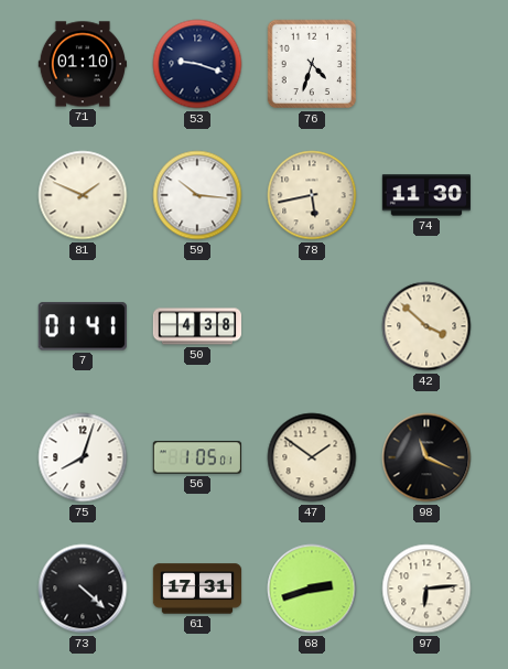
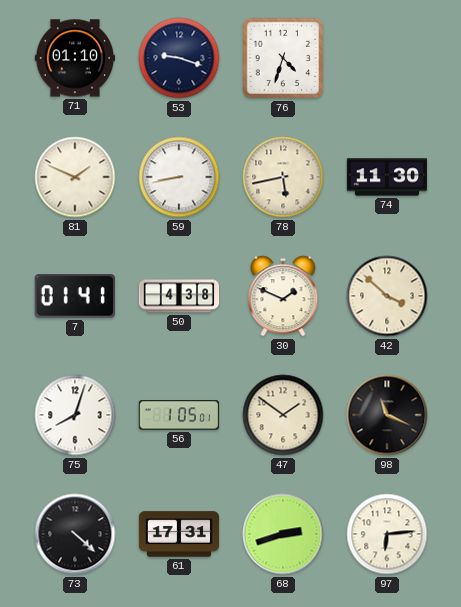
59: 10:16 -> 8:43
30: none -> 1:49
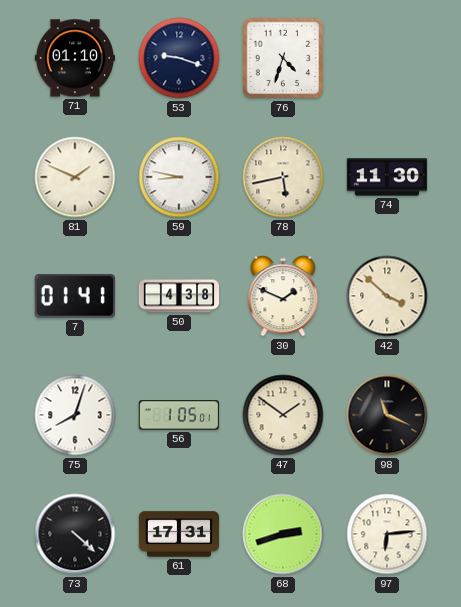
59: 8:43 -> 8:47
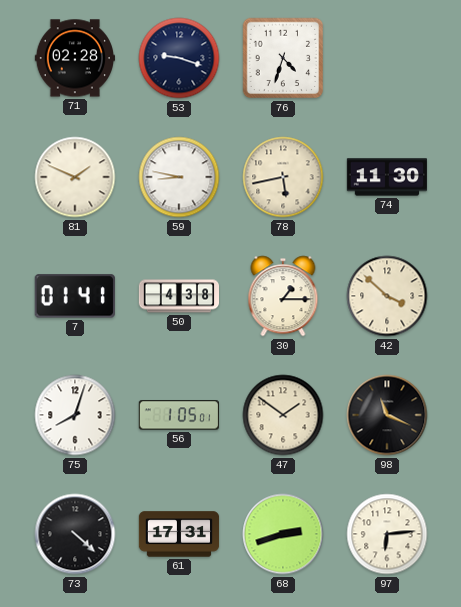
71: 01:10 -> 02:28
30: 1:49 -> 1:15
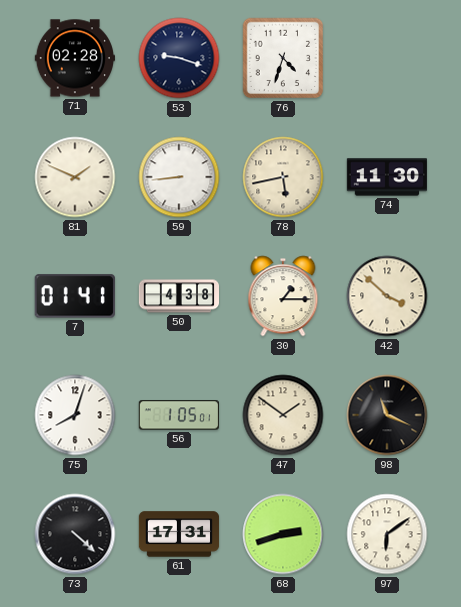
59: 8:47 -> 8:44
97: 6:14 -> 6:09
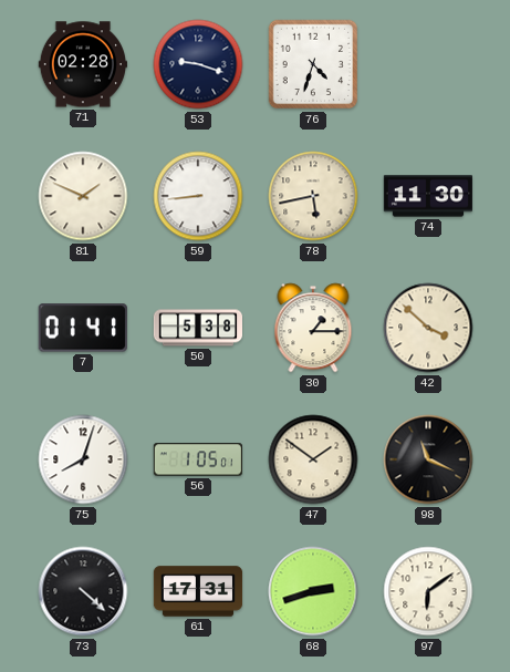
50: 4:38 -> 5:38
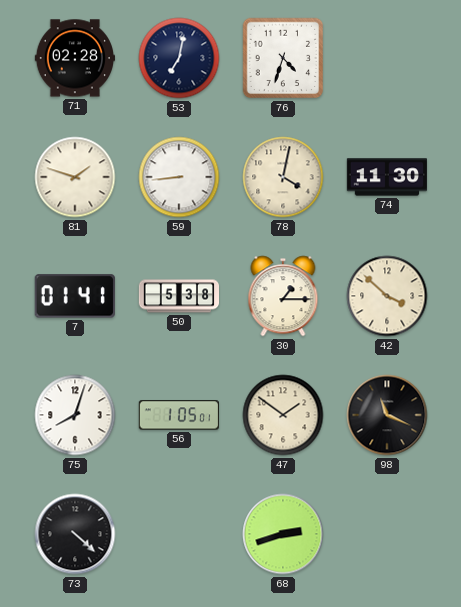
53: 9:18 -> 7:02
81: 1:49 -> 1:48
78: 5:43 -> 4:02
61: 17:31 -> none
97: 6:09 -> none
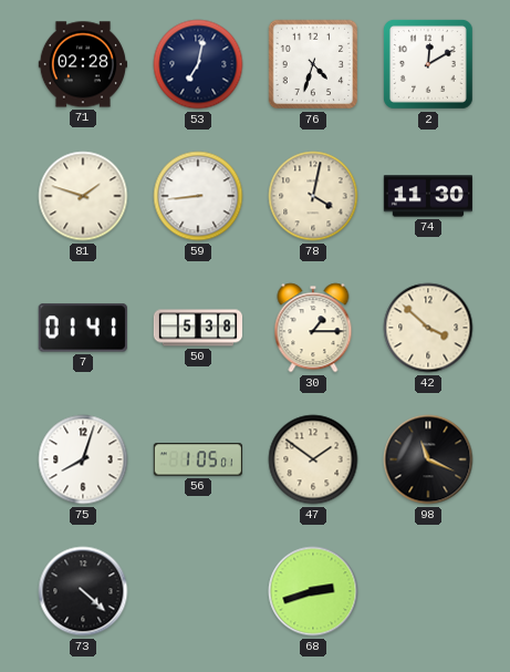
2: none -> 12:10
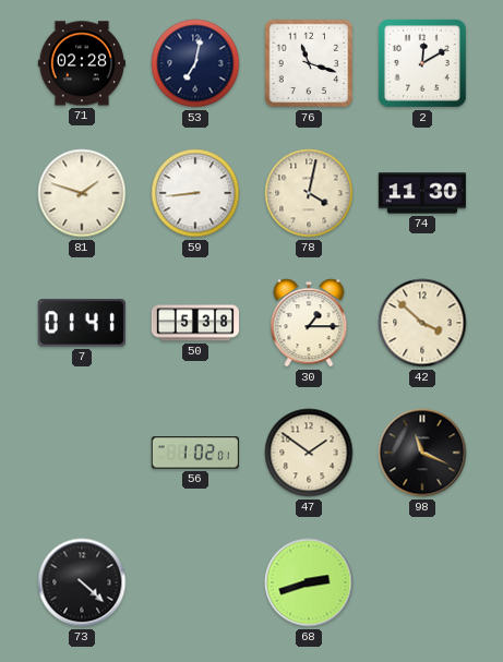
76: 4:33 -> 11:18
75: 8:03 -> none
56: 1:05 -> 1:02
